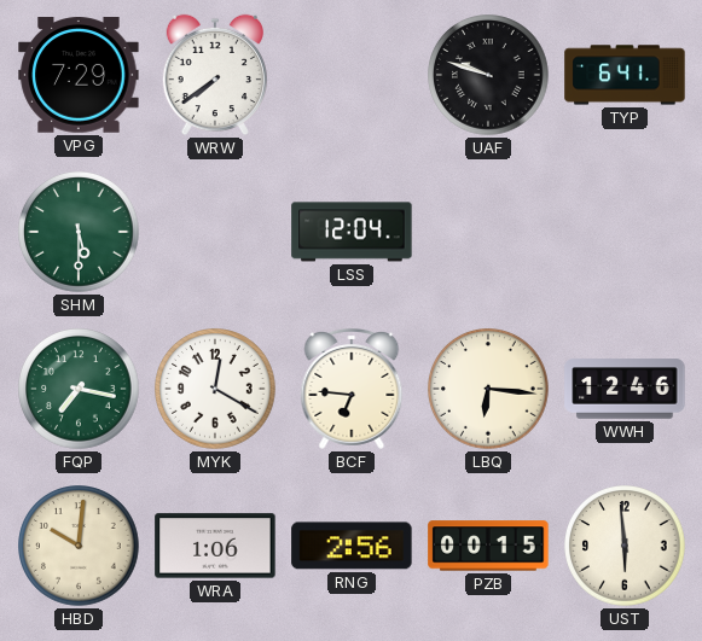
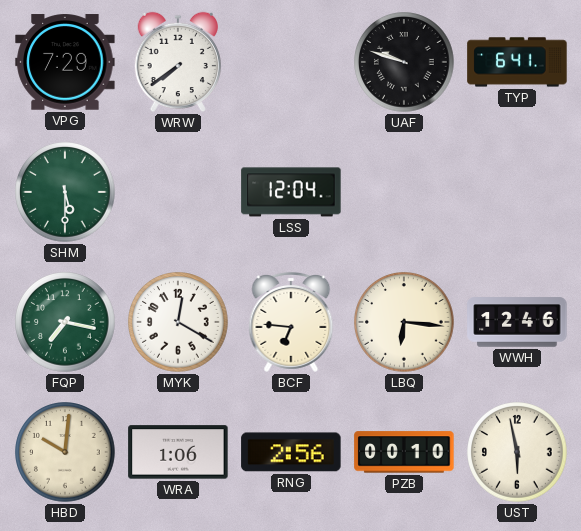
PZB: 00:15 -> 00:10
UST: 5:59 -> 5:58
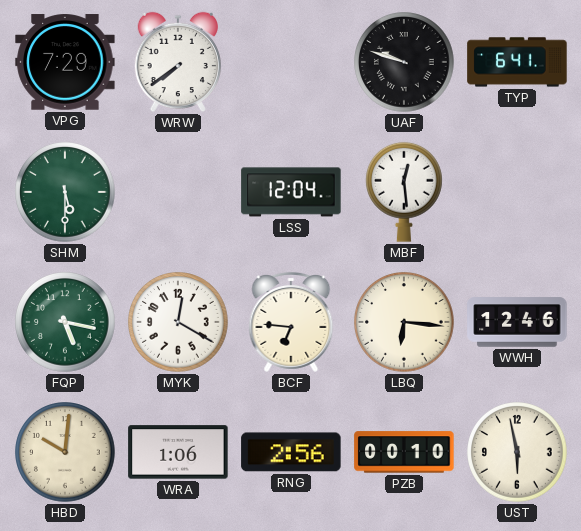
MBF: none -> 12:29
FQP: 7:17 -> 5:17
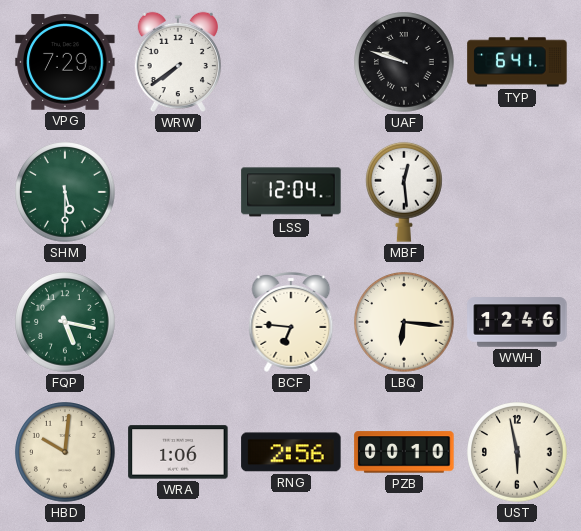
MYK: 12:20 -> none
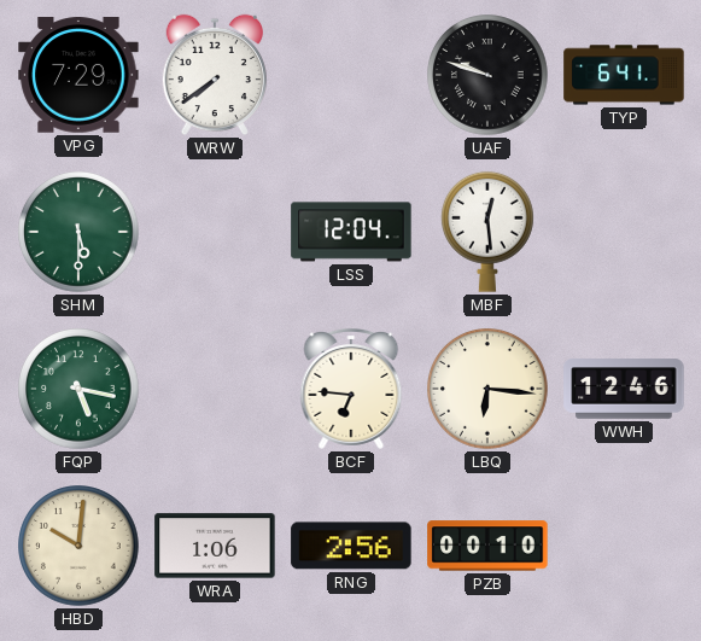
UST: 5:58 -> none
